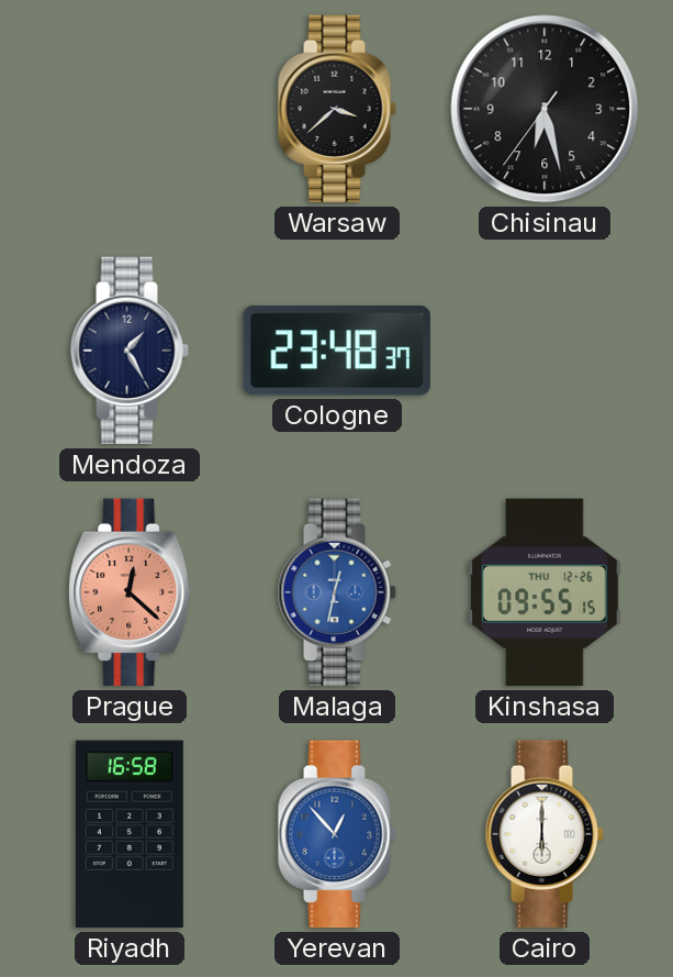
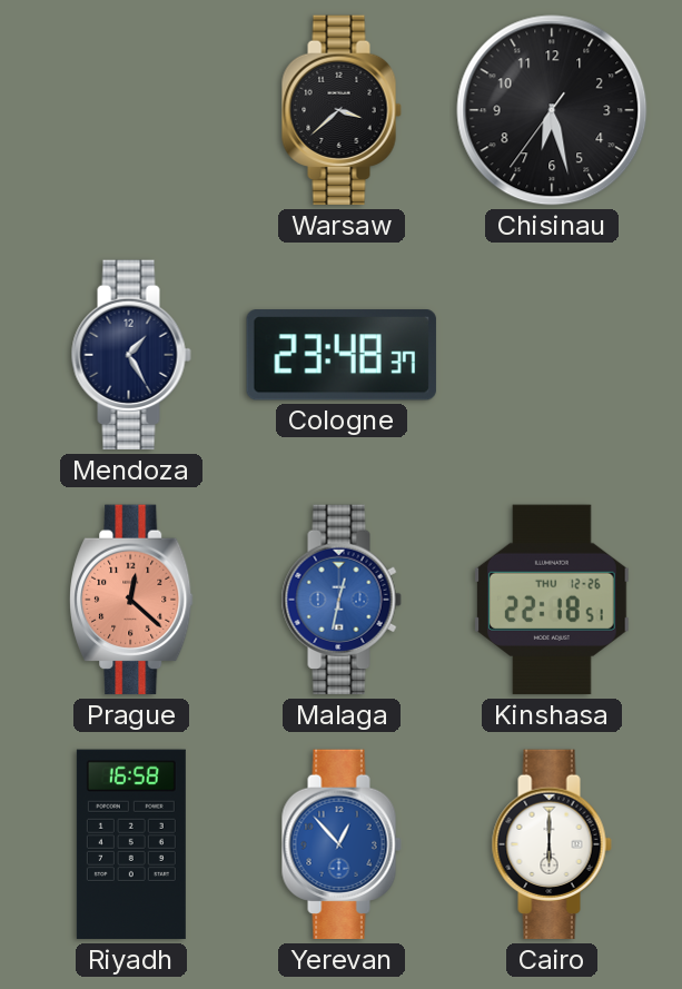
Kinshasa: 09:55 -> 22:18
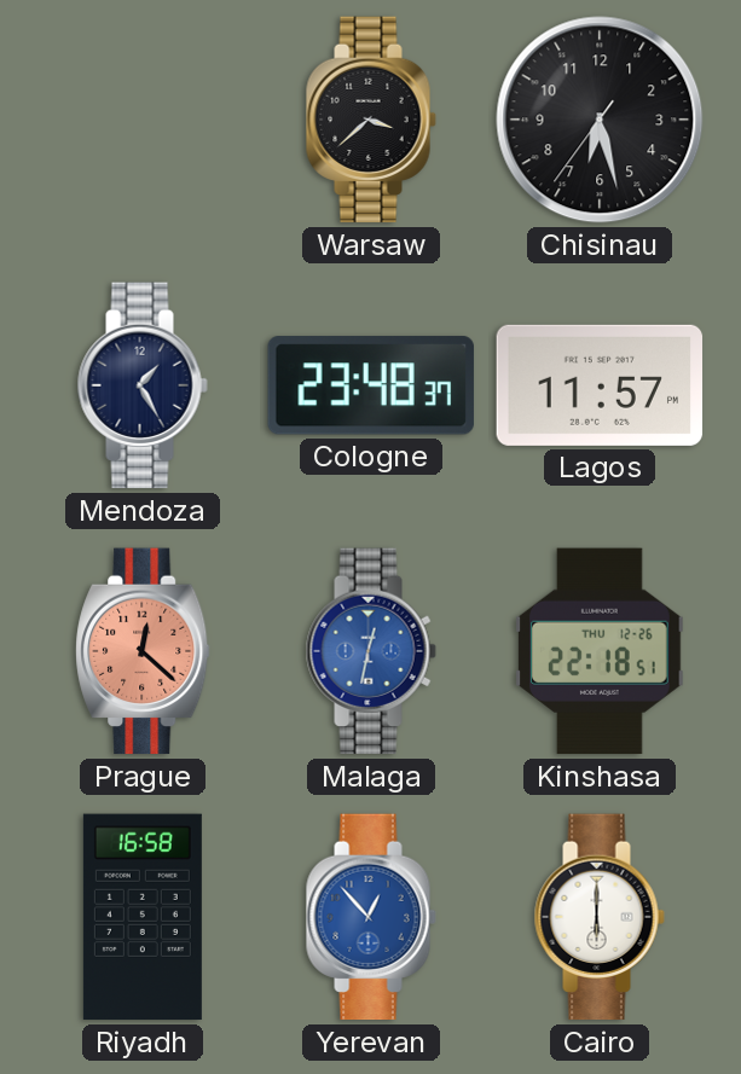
Lagos: none -> 11:57
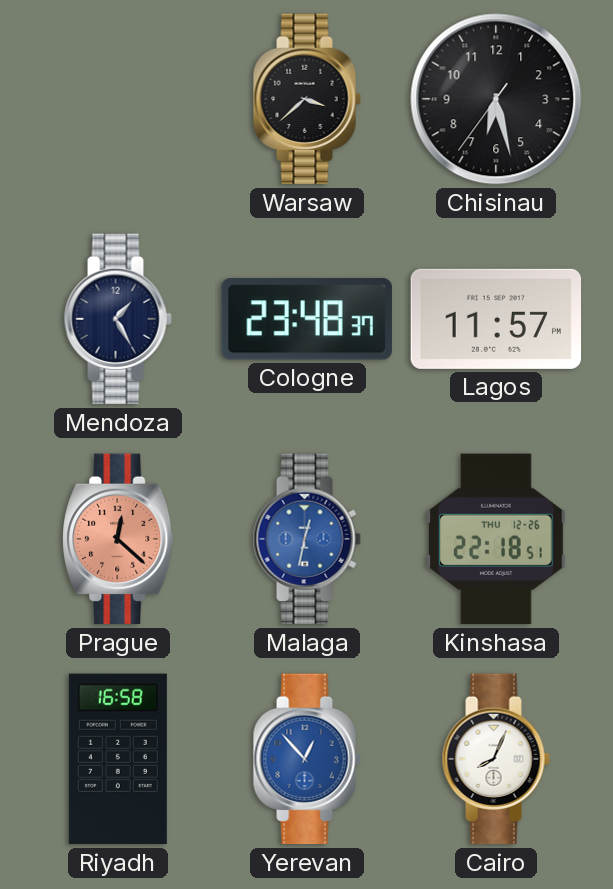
Cairo: 6:00 -> 8:04
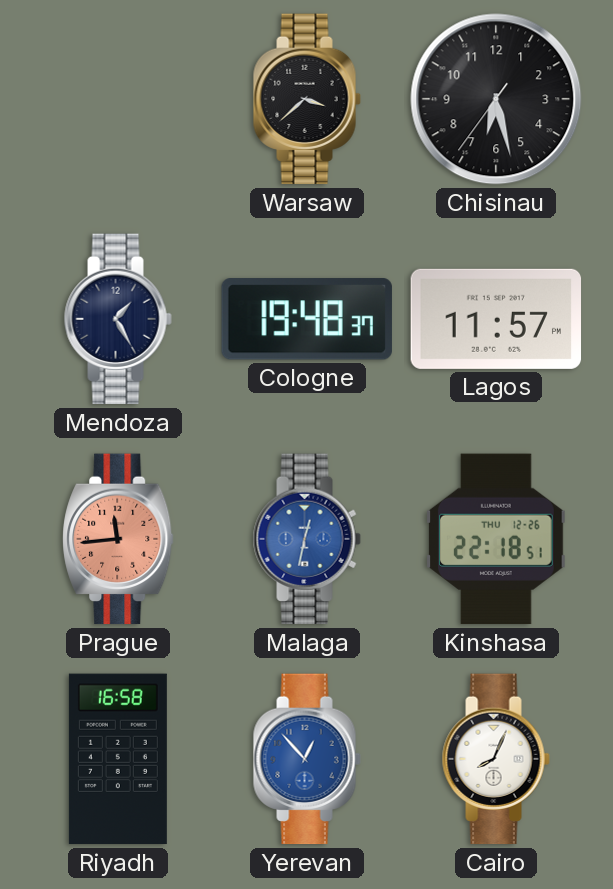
Cologne: 23:48 -> 19:48
Prague: 12:22 -> 11:44
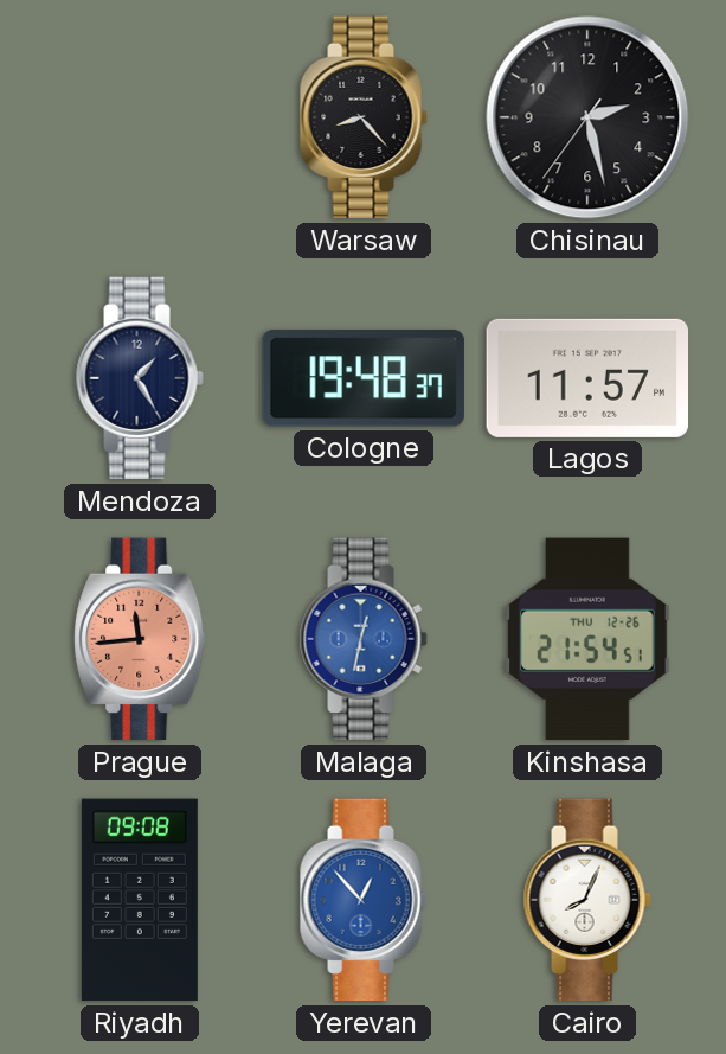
Warsaw: 3:38 -> 8:23
Chisinau: 6:27 -> 2:27
Kinshasa: 22:18 -> 21:54
Riyadh: 16:58 -> 09:08
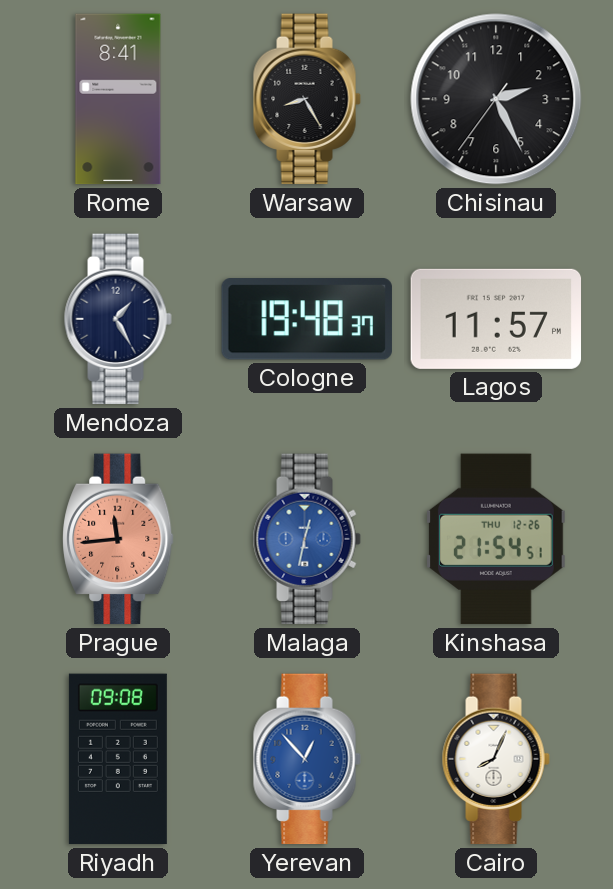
Rome: none -> 8:41
Warsaw: 8:23 -> 8:25
Chisinau: 2:27 -> 2:25
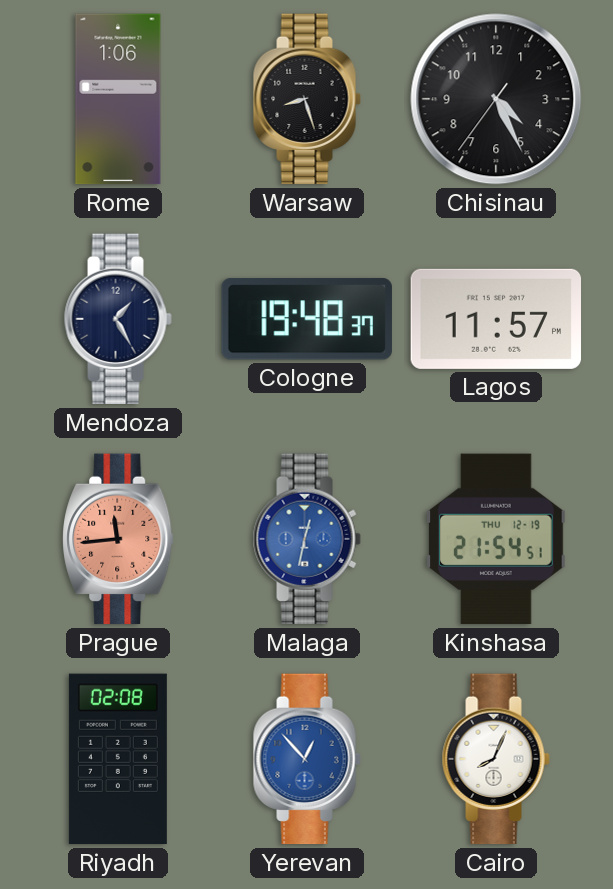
Rome: 8:41 -> 1:06
Warsaw: 8:25 -> 8:27
Chisinau: 2:25 -> 4:25
Kinshasa date: THU 12-26 -> THU 12-19
Riyadh: 09:08 -> 02:08
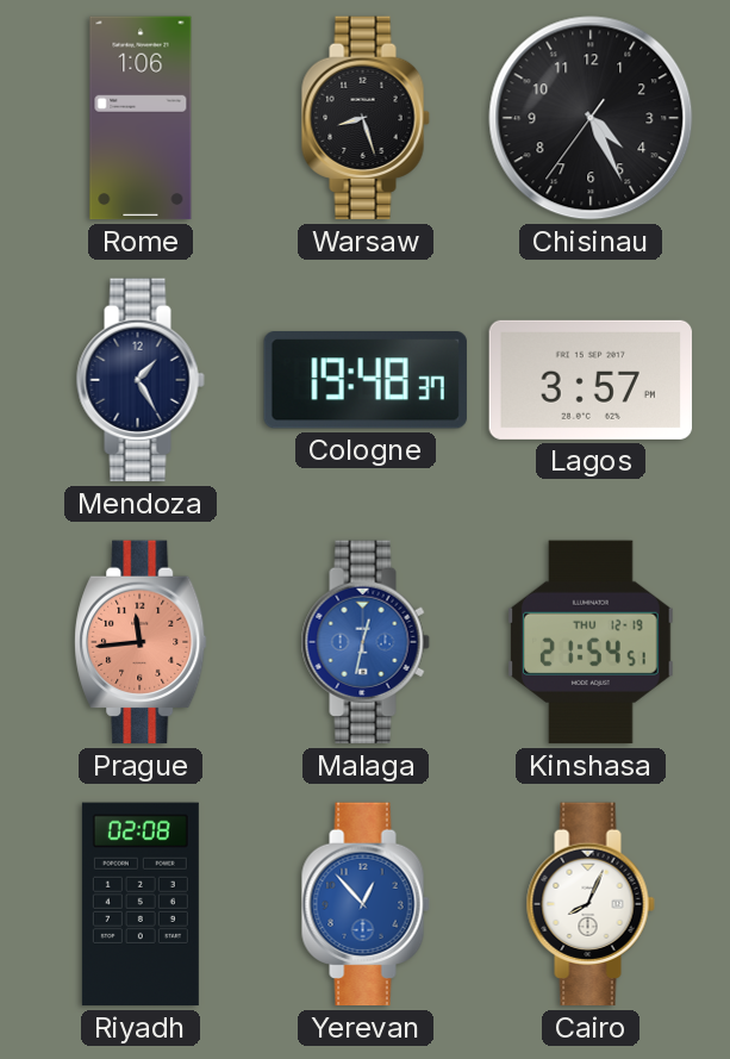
Lagos: 11:57 -> 3:57
